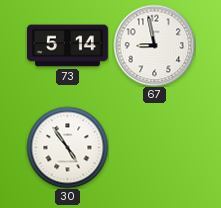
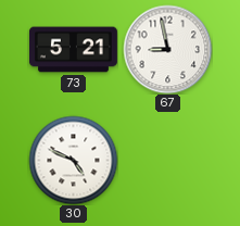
73: 5:14 -> 5:21
30: 4:54 -> 4:49
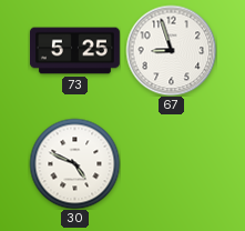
73: 5:21 -> 5:25
67: 8:58 -> 8:57
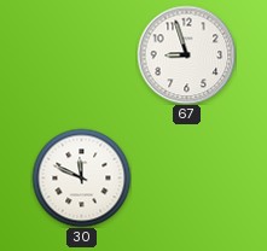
73: 5:25 -> none
30: 4:49 -> 11:49
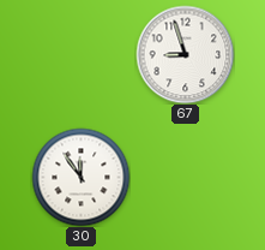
30: 11:49 -> 11:54
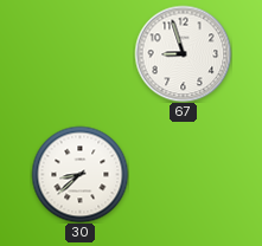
30: 11:54 -> 8:38
